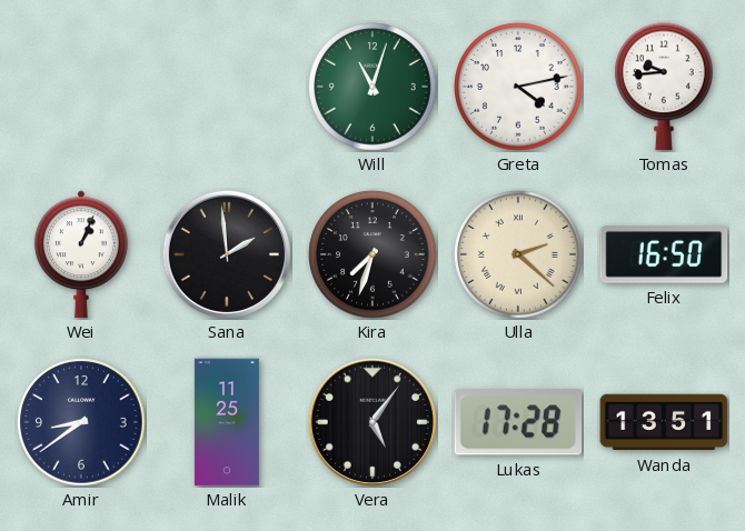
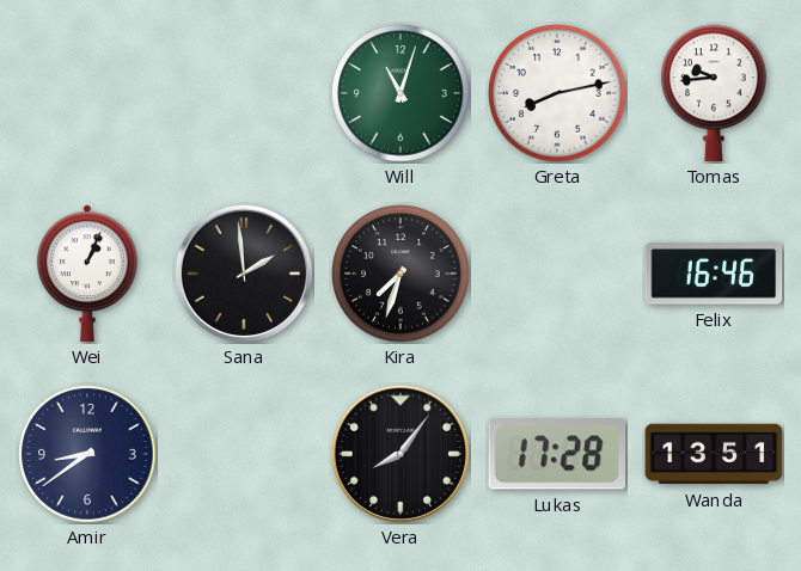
Greta: 4:13 -> 8:13
Ulla: 2:22 -> none
Felix: 16:50 -> 16:46
Malik: 11:25 -> none
Vera: 5:06 -> 8:06
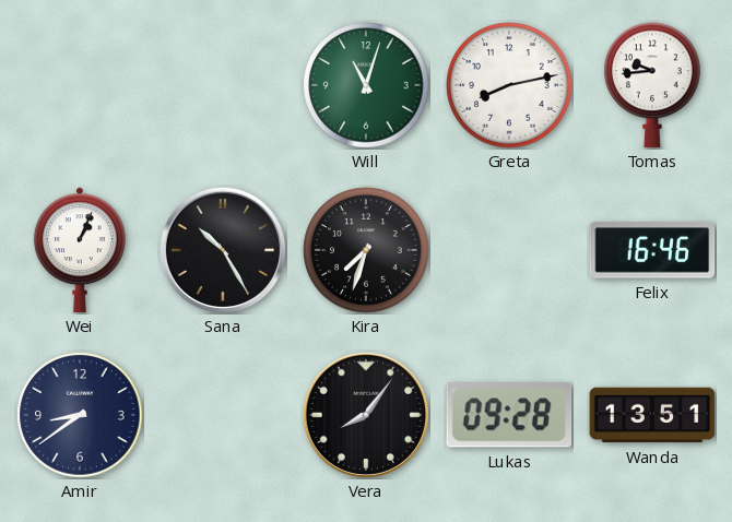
Sana: 1:59 -> 10:25
Lukas: 17:28 -> 09:28
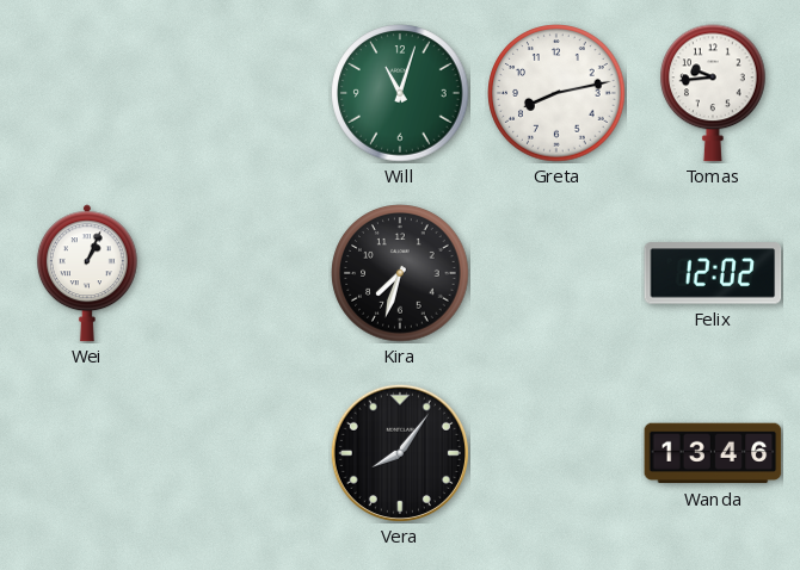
Sana: 10:25 -> none
Felix: 16:46 -> 12:02
Amir: 8:39 -> none
Lukas: 09:28 -> none
Wanda: 13:51 -> 13:46
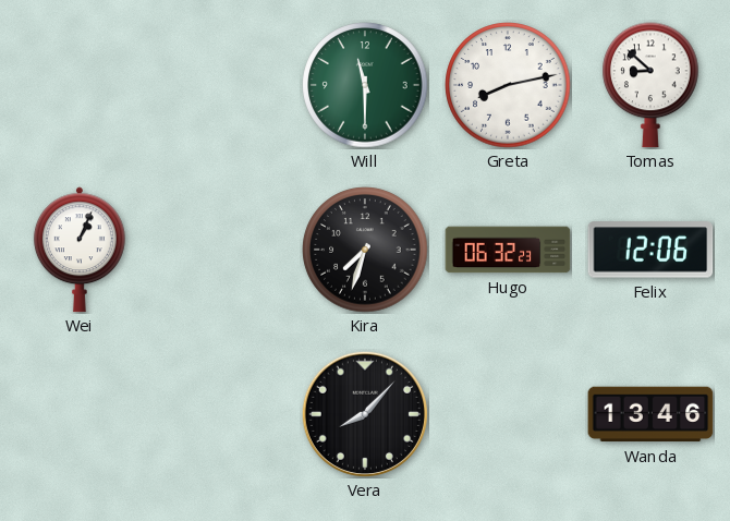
Will: 11:03 -> 11:30
Tomas: 9:44 -> 8:52
Hugo: none -> 06:32
Felix: 12:02 -> 12:06
Vera: 8:06 -> 8:07
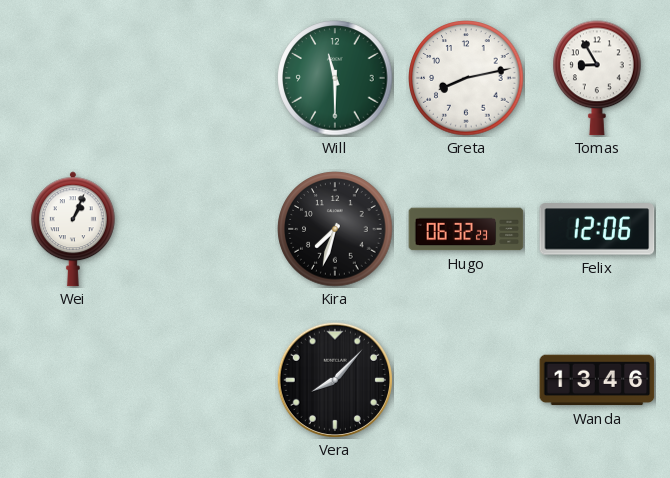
Tomas: 8:52 -> 8:55
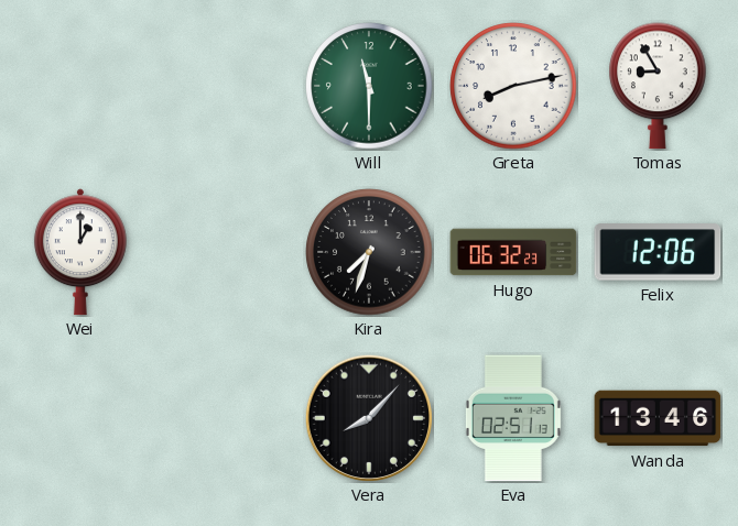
Wei: 1:04 -> 1:00
Eva: none -> 02:51
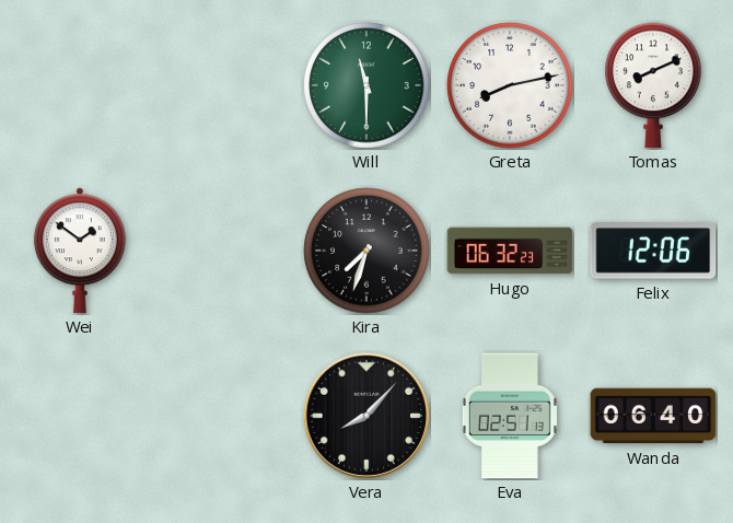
Tomas: 8:55 -> 8:11
Wei: 1:00 -> 1:51
Wanda: 13:46 -> 06:40
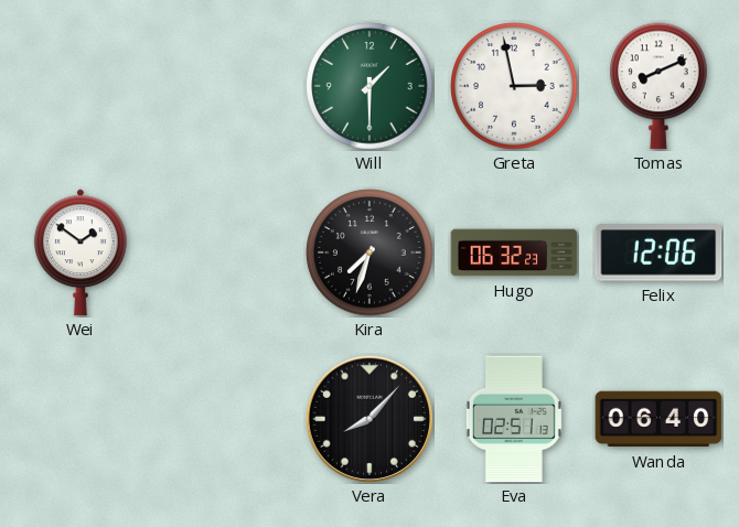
Will: 11:30 -> 1:30
Greta: 8:13 -> 2:58
